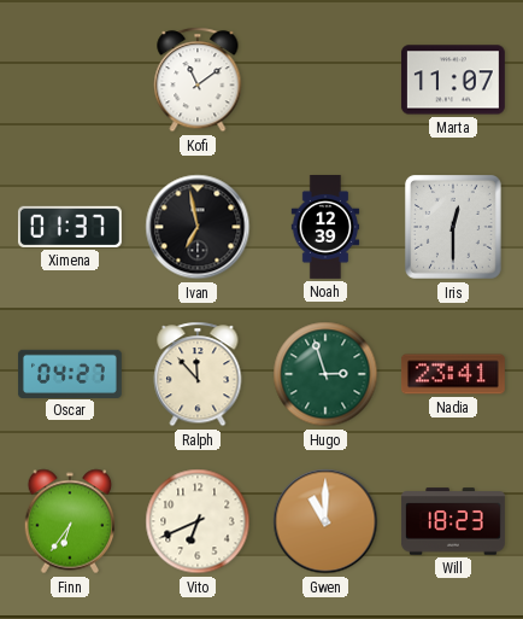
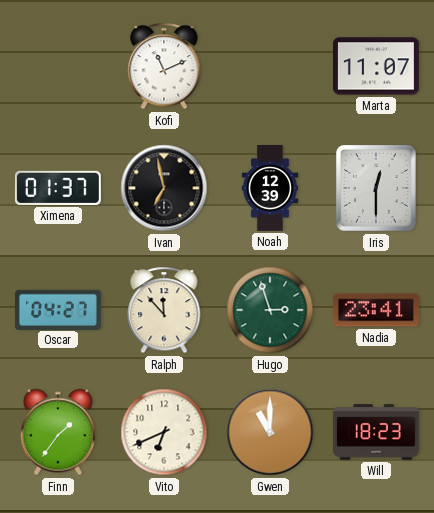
Kofi: 11:09 -> 11:11
Finn: 6:36 -> 1:36
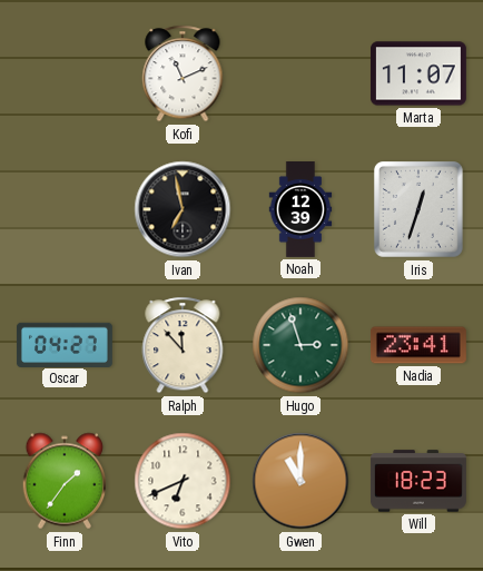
Ximena: 01:37 -> none
Iris: 12:30 -> 12:33
